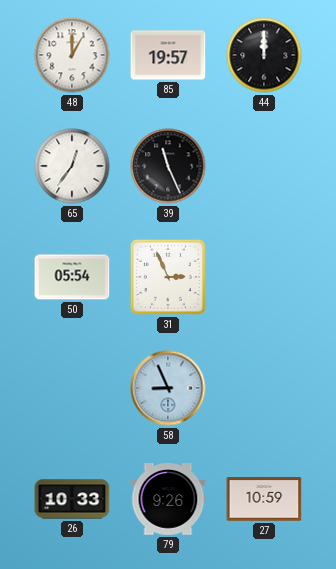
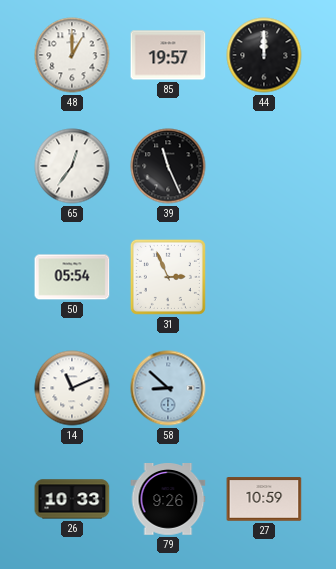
14: none -> 11:11
58: 8:56 -> 8:52
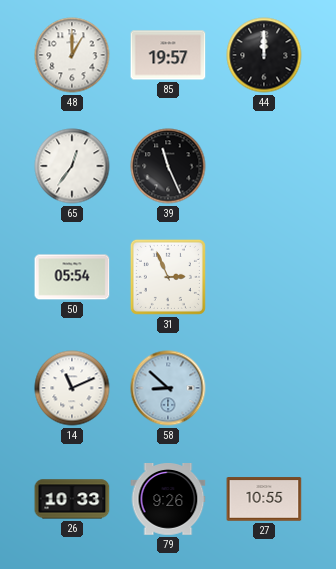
27: 10:59 -> 10:55
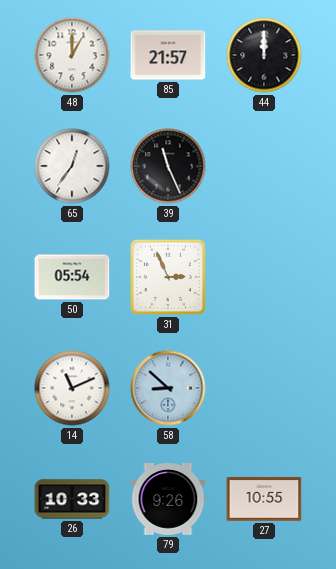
85: 19:57 -> 21:57
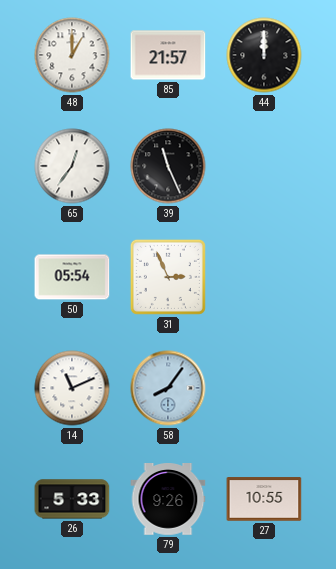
58: 8:52 -> 8:06
26: 10:33 -> 5:33
